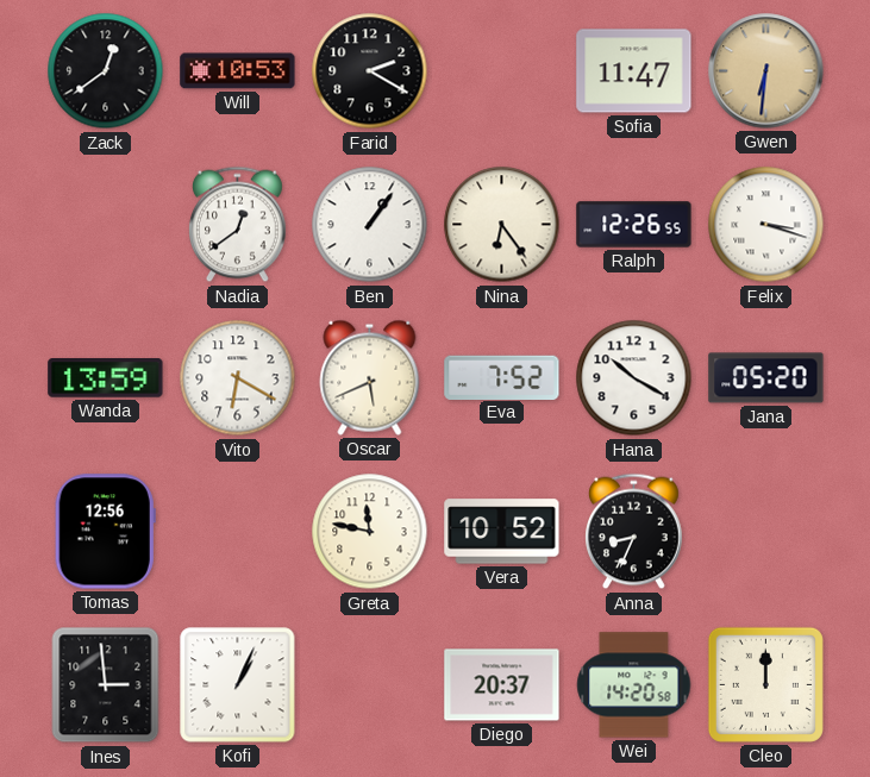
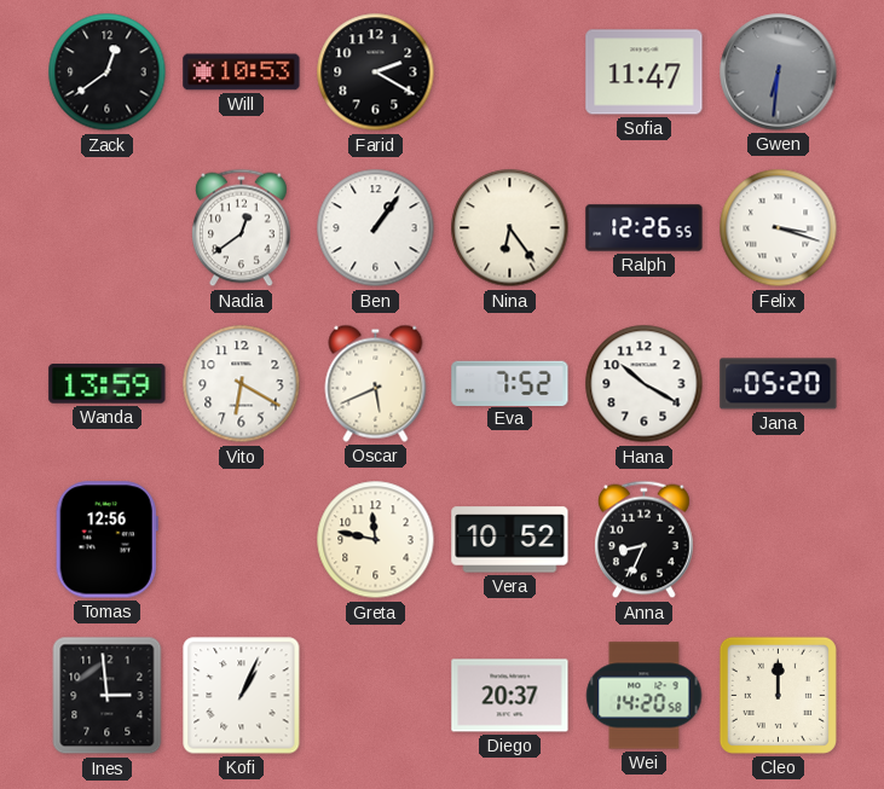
Gwen dial: champagne -> grey
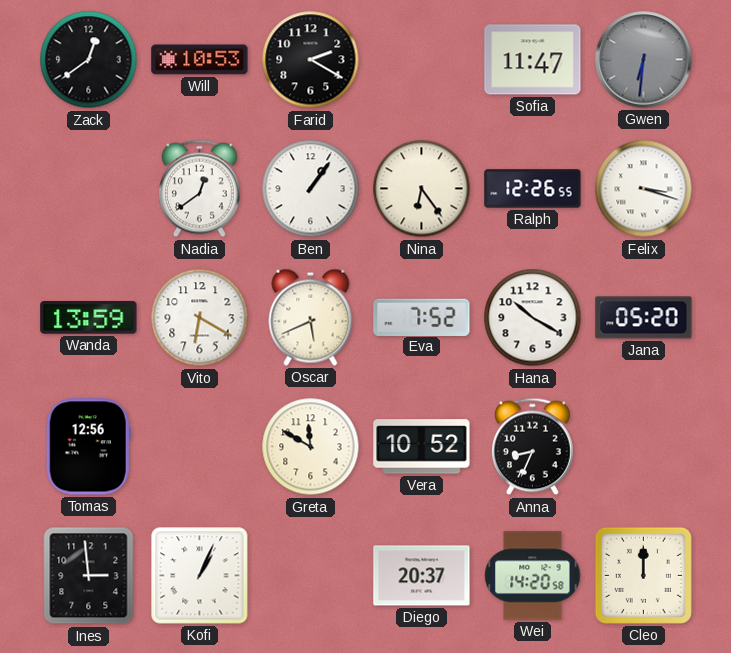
Greta: 11:47 -> 11:50
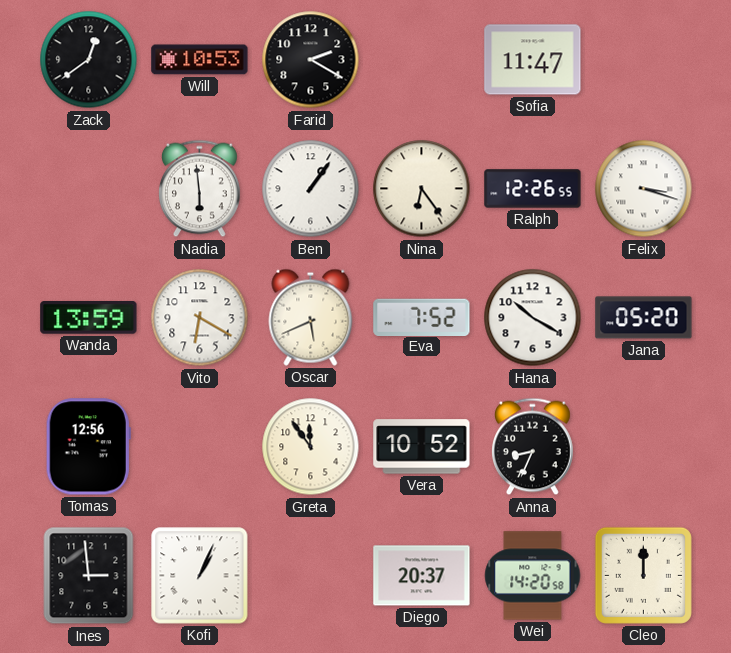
Gwen: 6:31 -> none
Nadia: 12:39 -> 5:59
Greta: 11:50 -> 11:54
